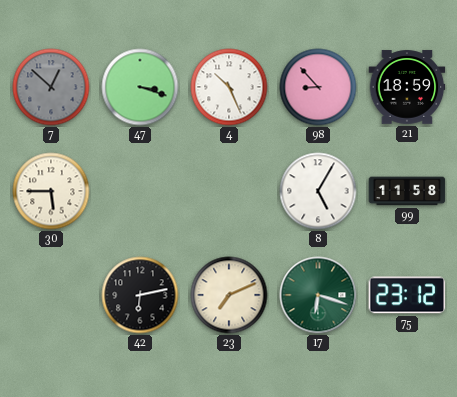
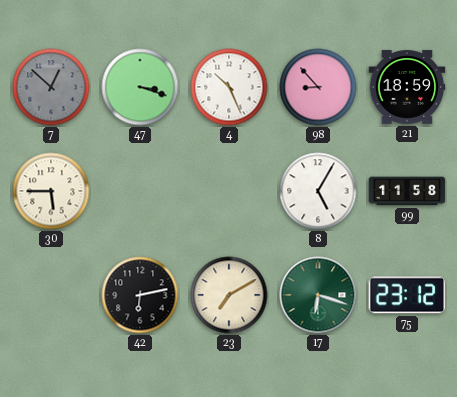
23: 7:11 -> 7:10
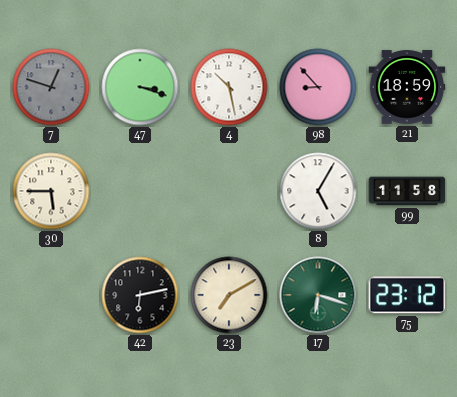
7: 12:52 -> 12:48
4: 10:26 -> 10:28
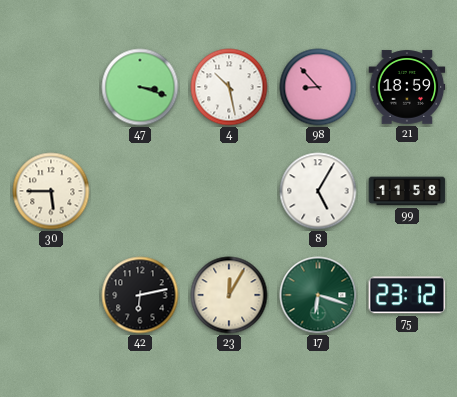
7: 12:48 -> none
23: 7:10 -> 12:05
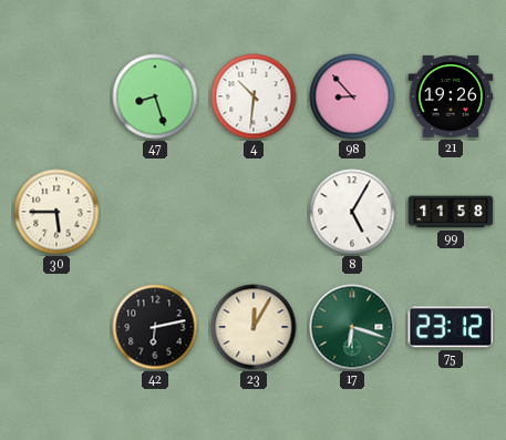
47: 3:18 -> 8:27
4: 10:28 -> 10:31
21: 18:59 -> 19:26
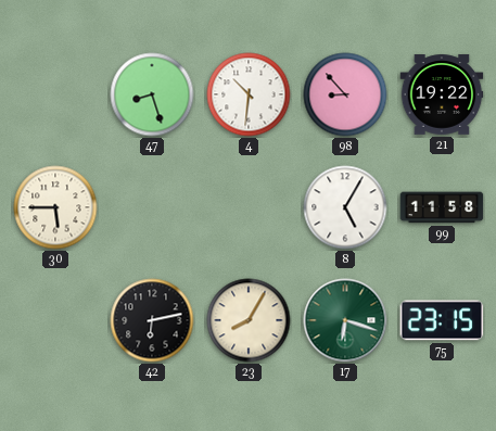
21: 19:26 -> 19:22
23: 12:05 -> 8:05
75: 23:12 -> 23:15
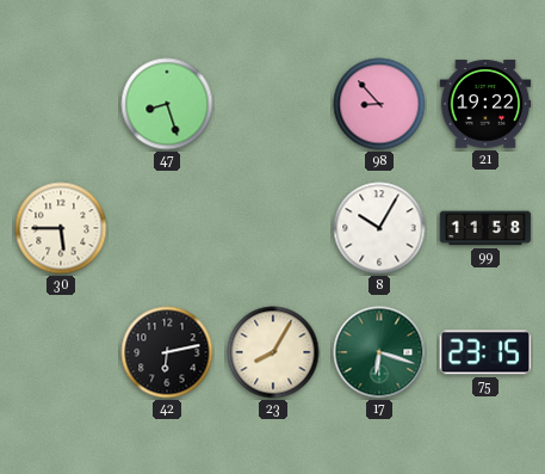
4: 10:31 -> none
8: 5:05 -> 10:05
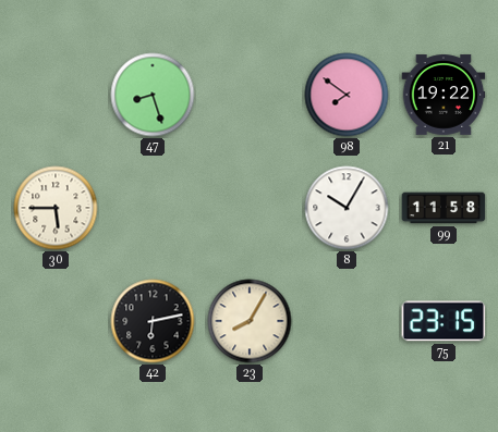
98: 8:53 -> 7:51
17: 6:18 -> none
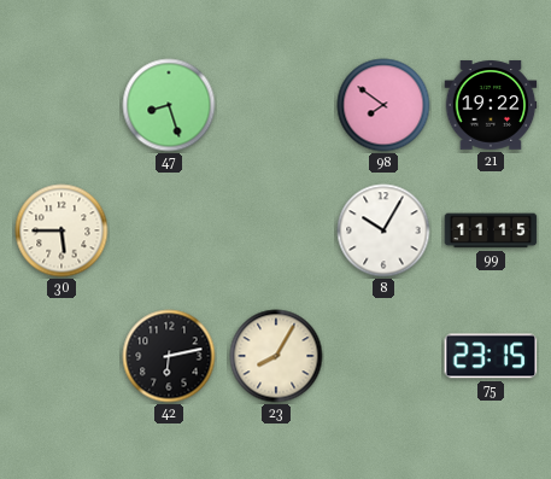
99: 11:58 -> 11:15
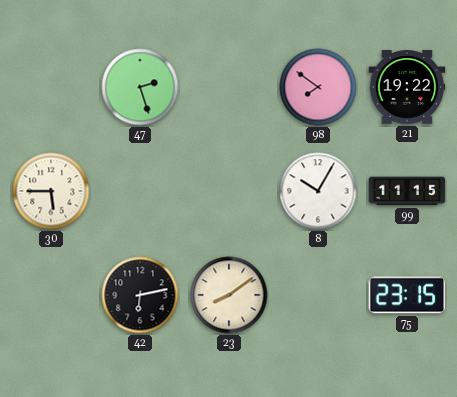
47: 8:27 -> 2:27
23: 8:05 -> 8:09
